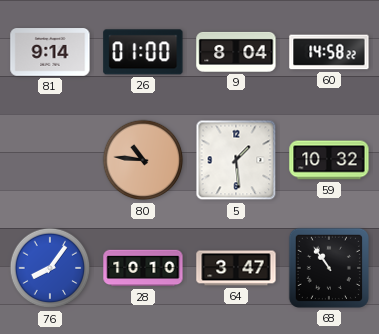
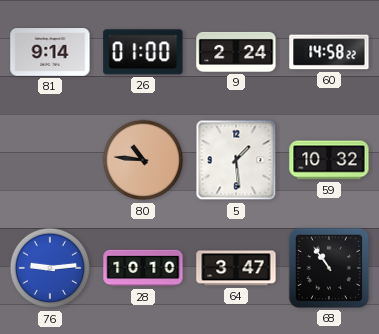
9: 8:04 -> 2:24
76: 8:06 -> 9:14
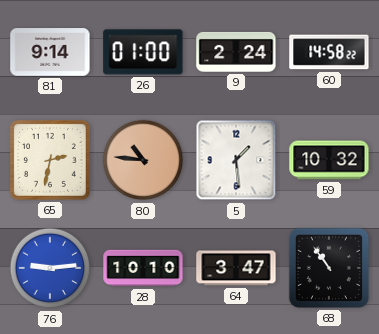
65: none -> 2:32
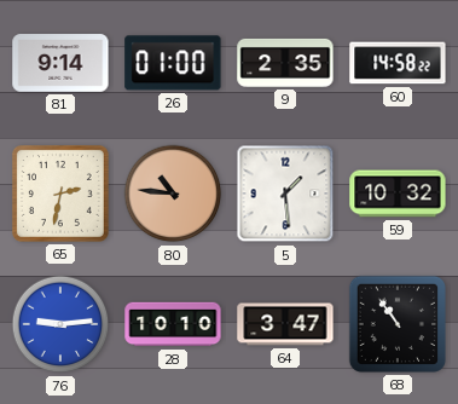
9: 2:24 -> 2:35
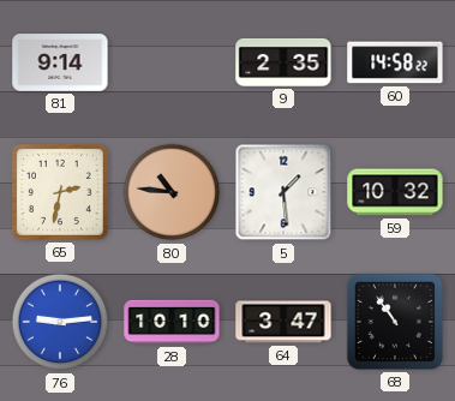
26: 01:00 -> none
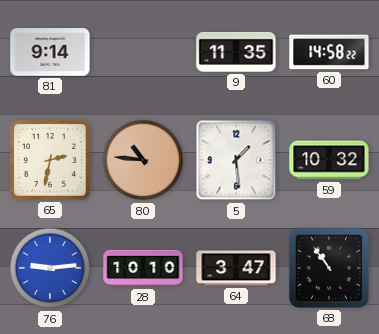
9: 2:35 -> 11:35
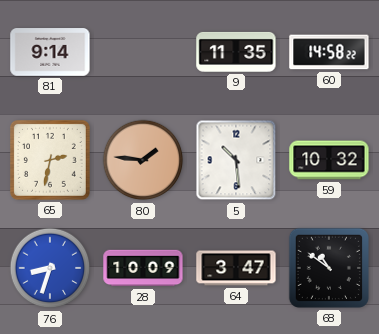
80: 10:46 -> 1:46
5: 1:29 -> 10:29
76: 9:14 -> 8:33
28: 10:10 -> 10:09
68: 10:54 -> 10:51
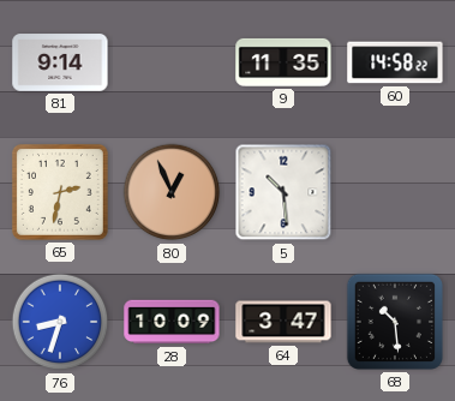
80: 1:46 -> 12:56
59: 10:32 -> none
68: 10:51 -> 10:29
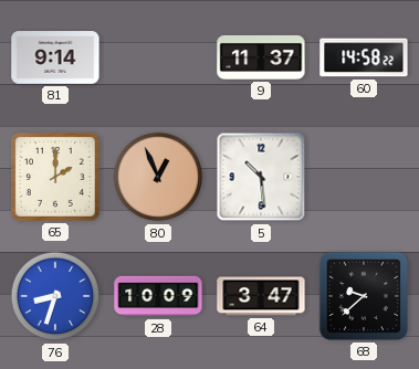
9: 11:35 -> 11:37
65: 2:32 -> 2:00
68: 10:29 -> 9:38
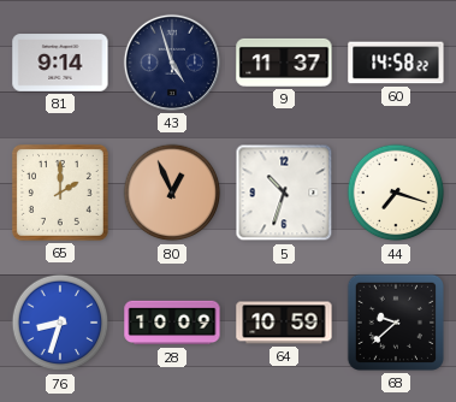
43: none -> 4:57
5: 10:29 -> 10:33
44: none -> 7:18
64: 3:47 -> 10:59
